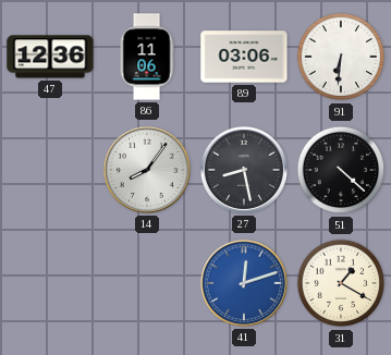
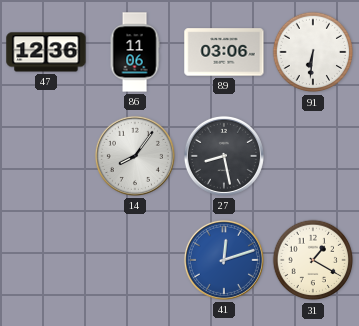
51: 4:22 -> none
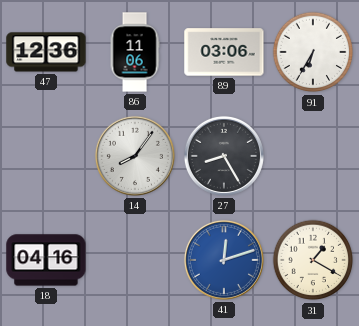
91: 6:31 -> 6:35
27: 8:28 -> 8:25
18: none -> 04:16
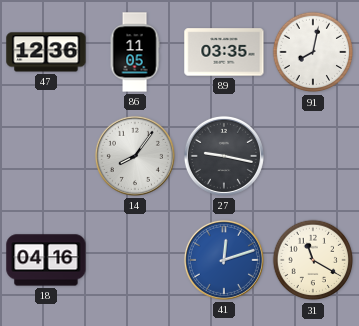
86: 11:06 -> 11:05
89: 03:06 -> 03:35
91: 6:35 -> 8:02
27: 8:25 -> 9:17
31: 1:20 -> 11:20
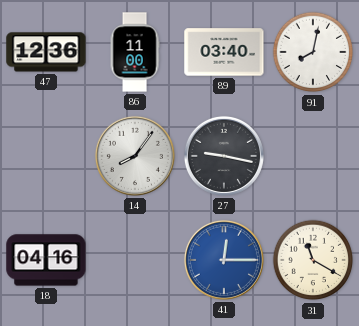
86: 11:05 -> 11:00
89: 03:35 -> 03:40
41: 12:12 -> 12:15
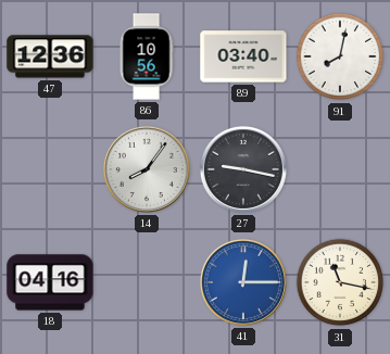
86: 11:00 -> 10:56
31: 11:20 -> 11:17
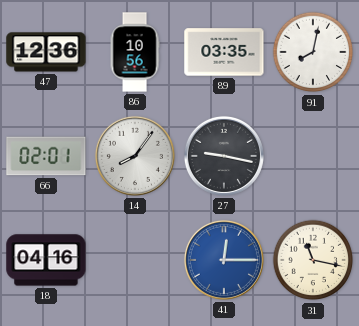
89: 03:40 -> 03:35
66: none -> 02:01
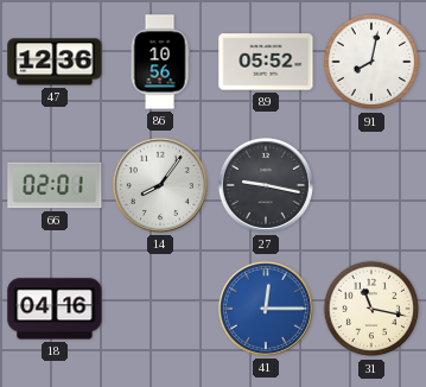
89: 03:35 -> 05:52
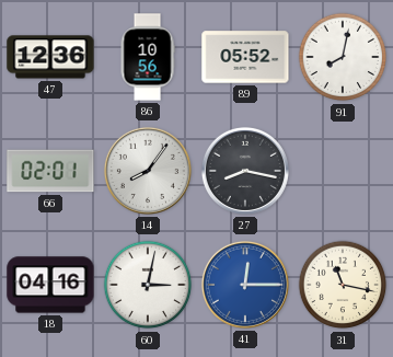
27: 9:17 -> 8:17
60: none -> 3:02
